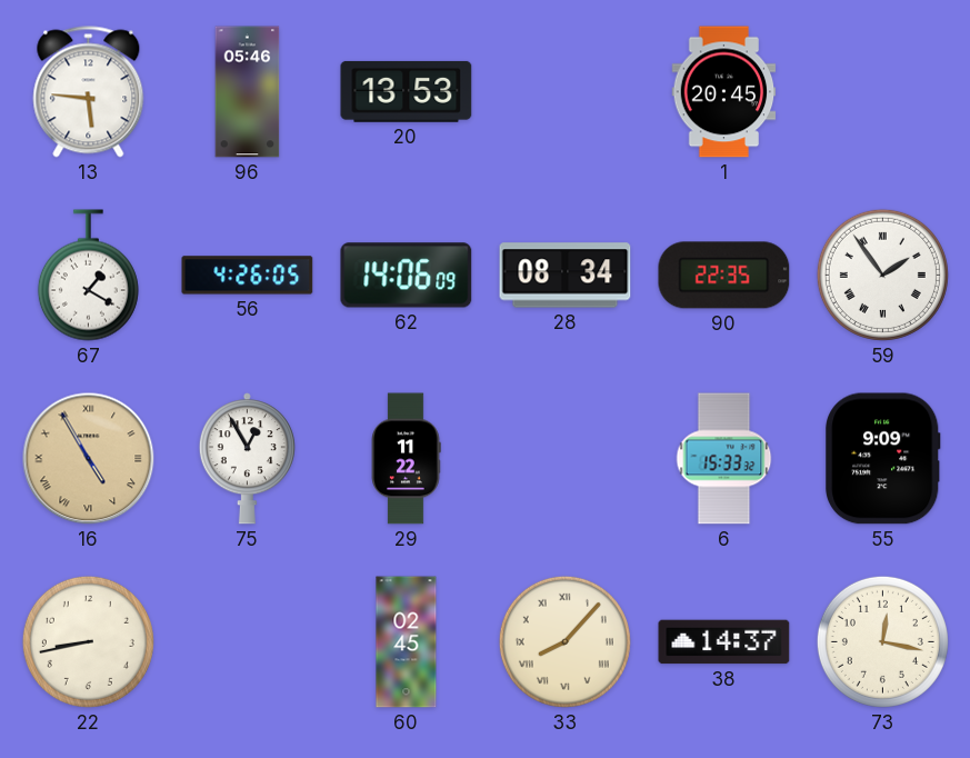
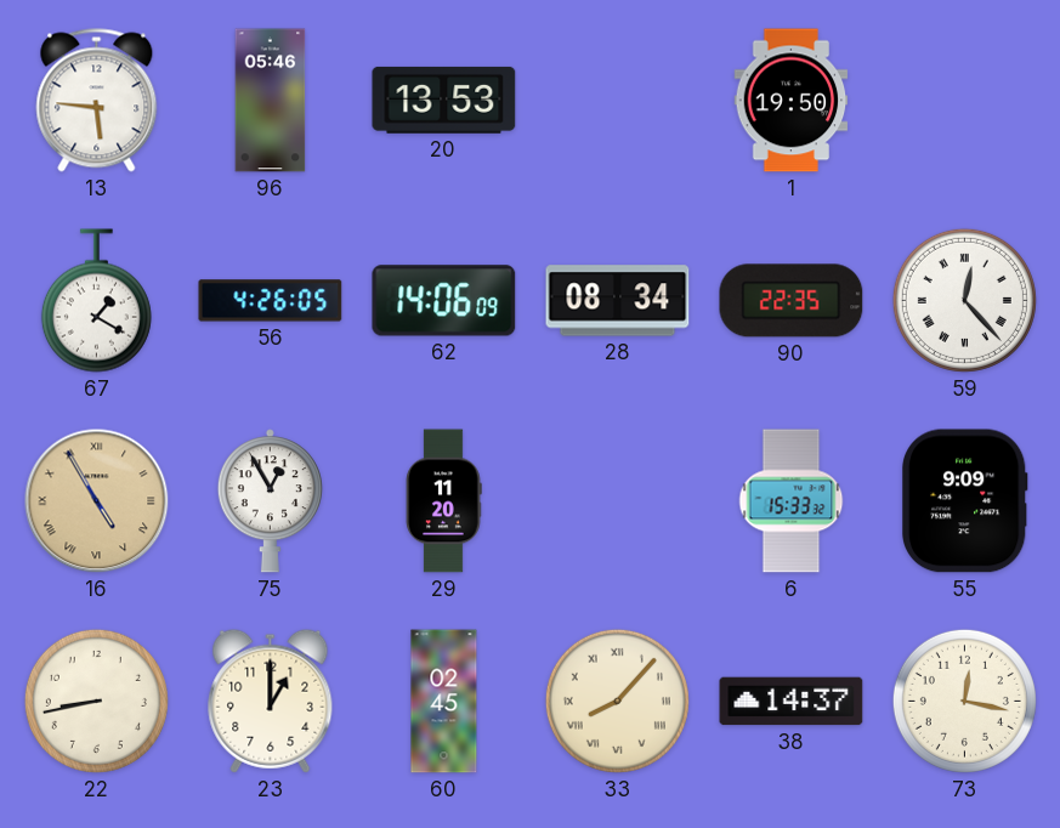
1: 20:45 -> 19:50
59: 1:54 -> 12:23
29: 11:22 -> 11:20
23: none -> 1:00
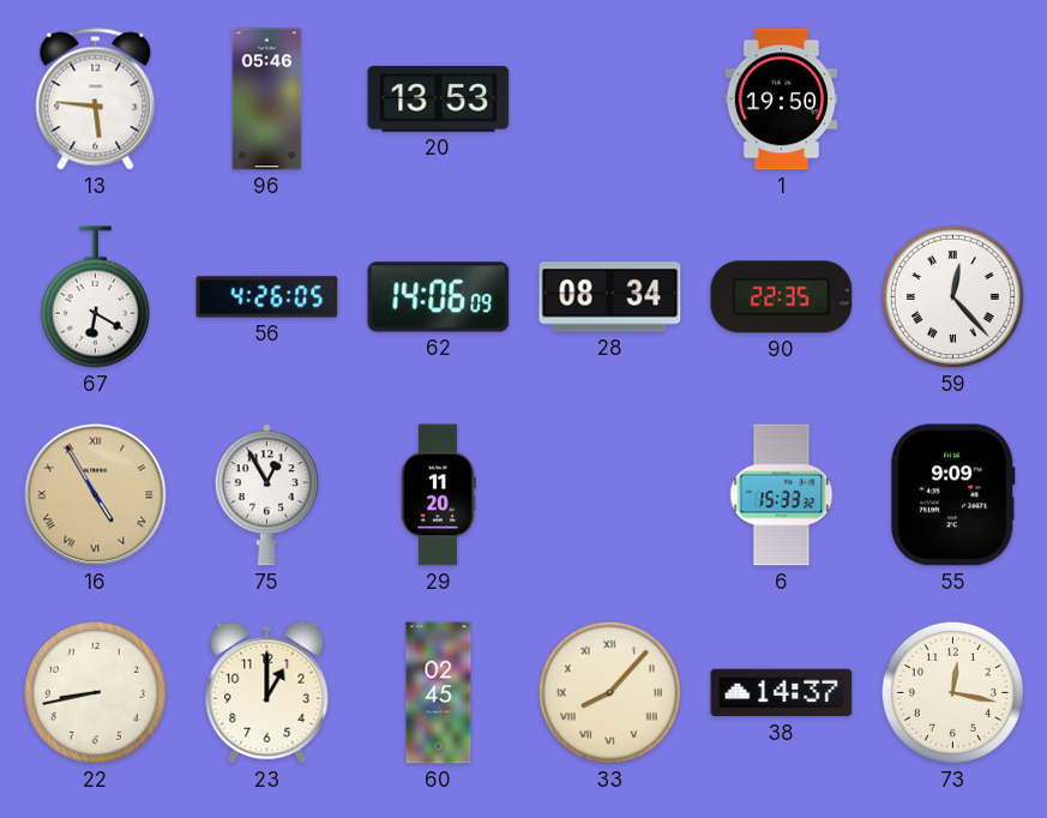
67: 1:20 -> 6:20
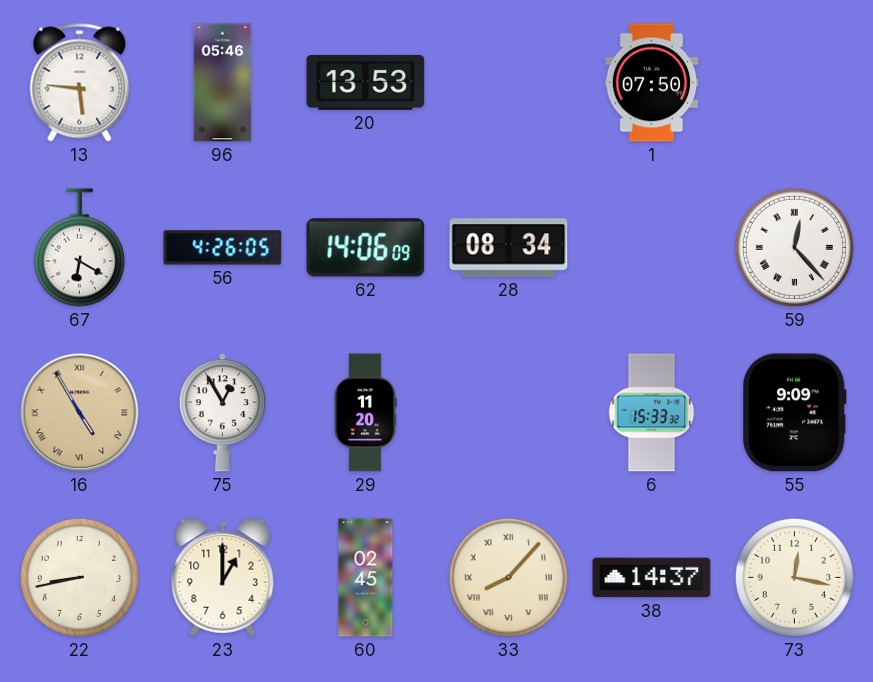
1: 19:50 -> 07:50
90: 22:35 -> none
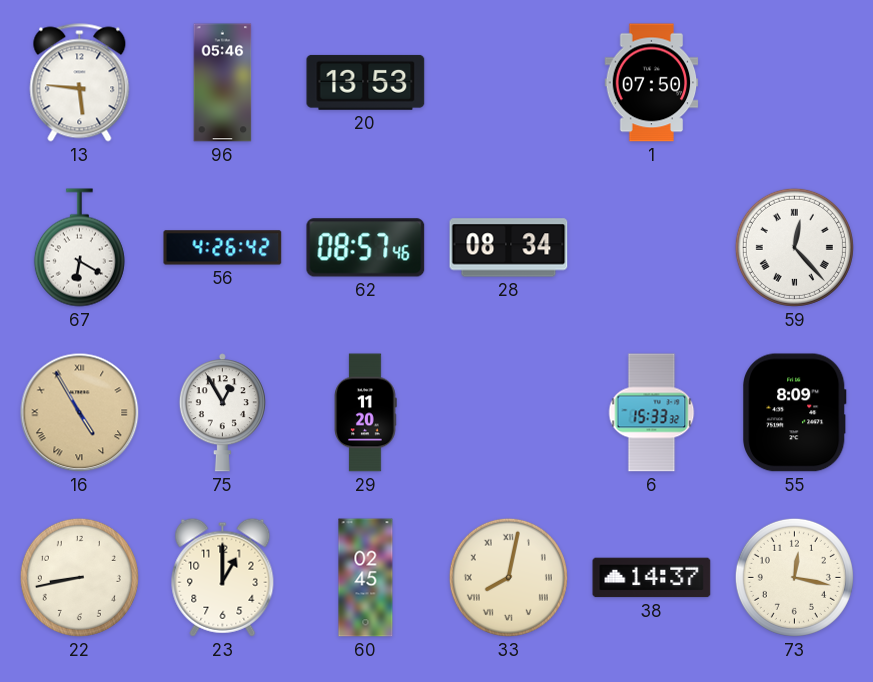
56: 4:26:05 -> 4:26:42
62: 14:06 -> 08:57
55: 9:09 -> 8:09
33: 8:07 -> 8:02
